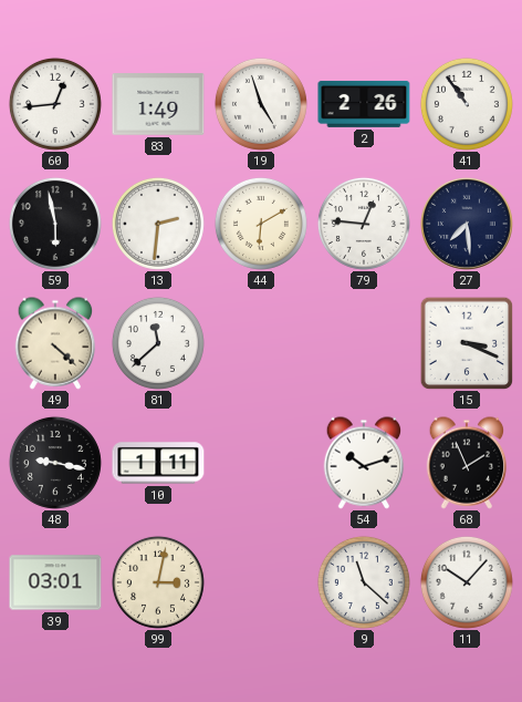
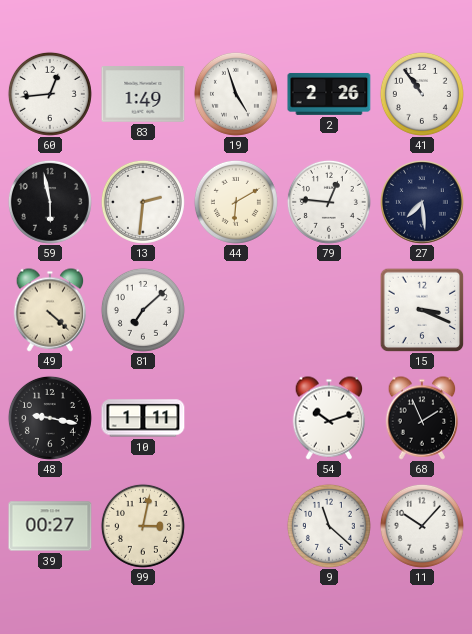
81: 11:38 -> 7:08
39: 03:01 -> 00:27
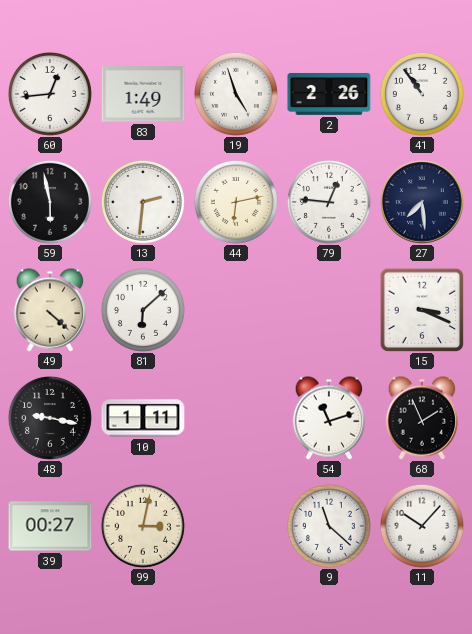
44: 6:10 -> 6:13
81: 7:08 -> 6:08
54: 10:12 -> 11:12
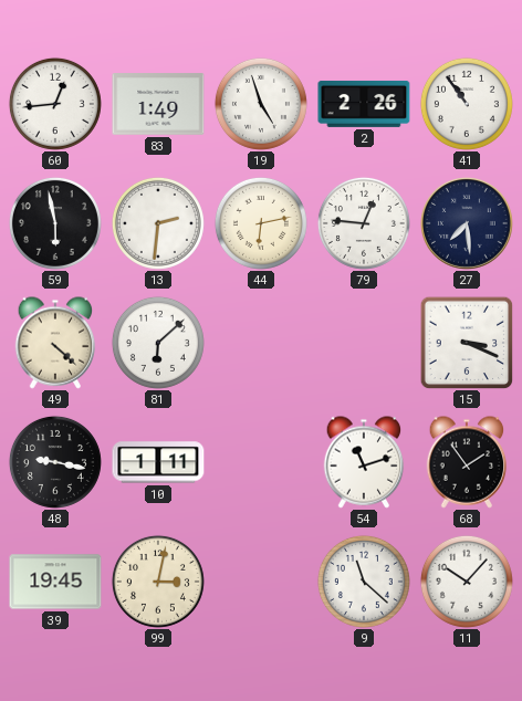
68: 1:56 -> 1:54
39: 00:27 -> 19:45
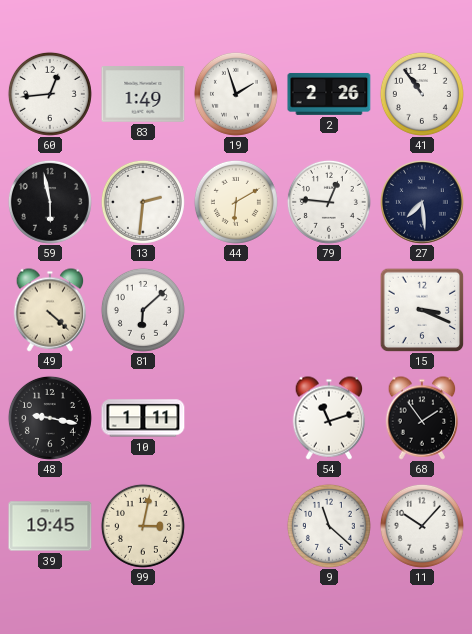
19: 4:57 -> 1:57
44: 6:13 -> 6:10
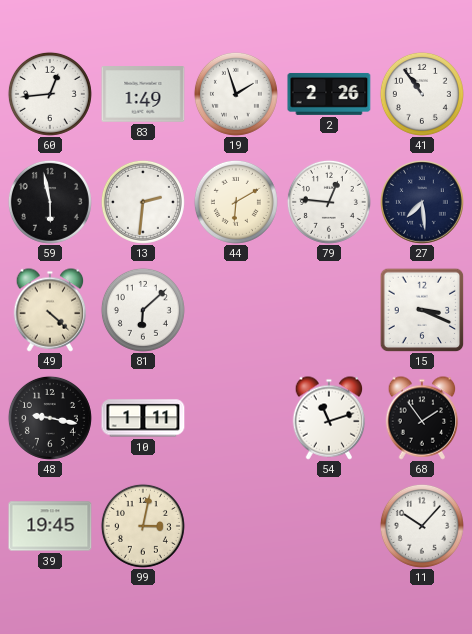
9: 11:22 -> none
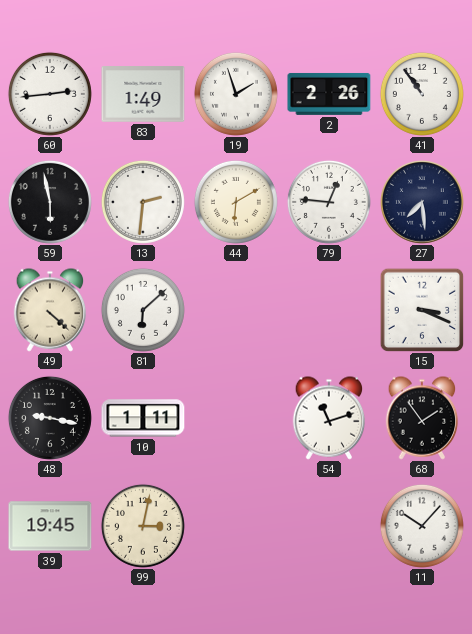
60: 12:44 -> 2:44
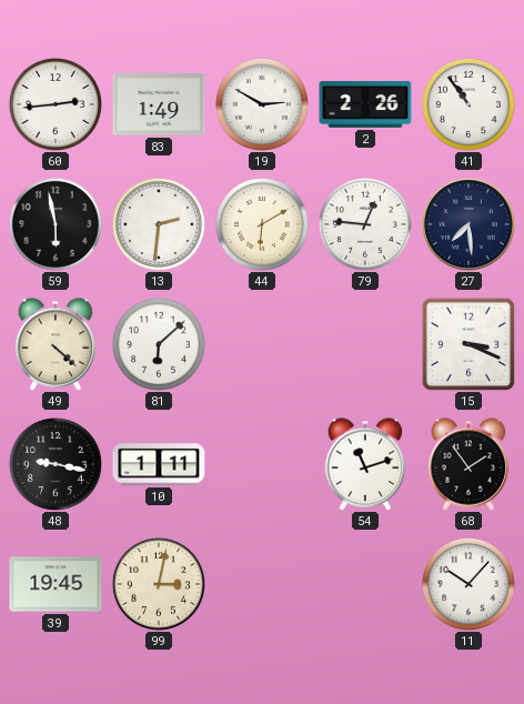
19: 1:57 -> 2:50
